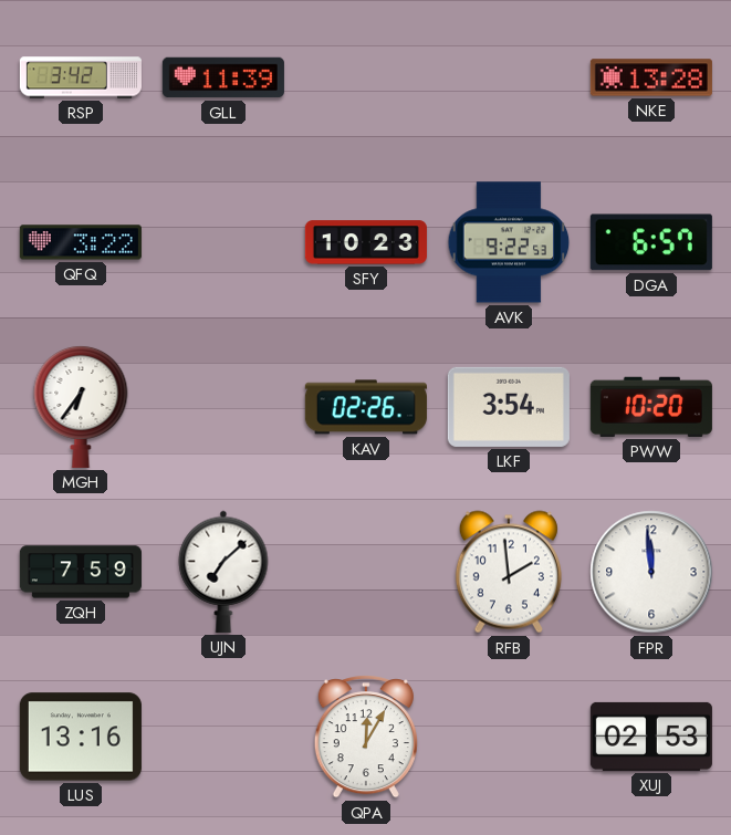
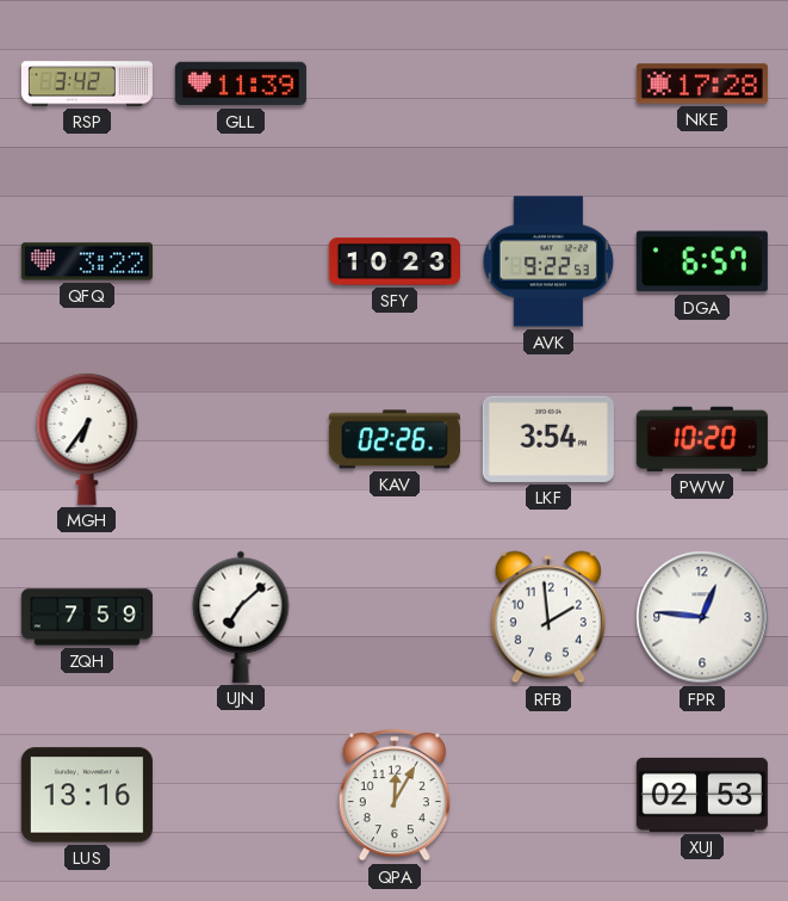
NKE: 13:28 -> 17:28
FPR: 11:59 -> 12:46
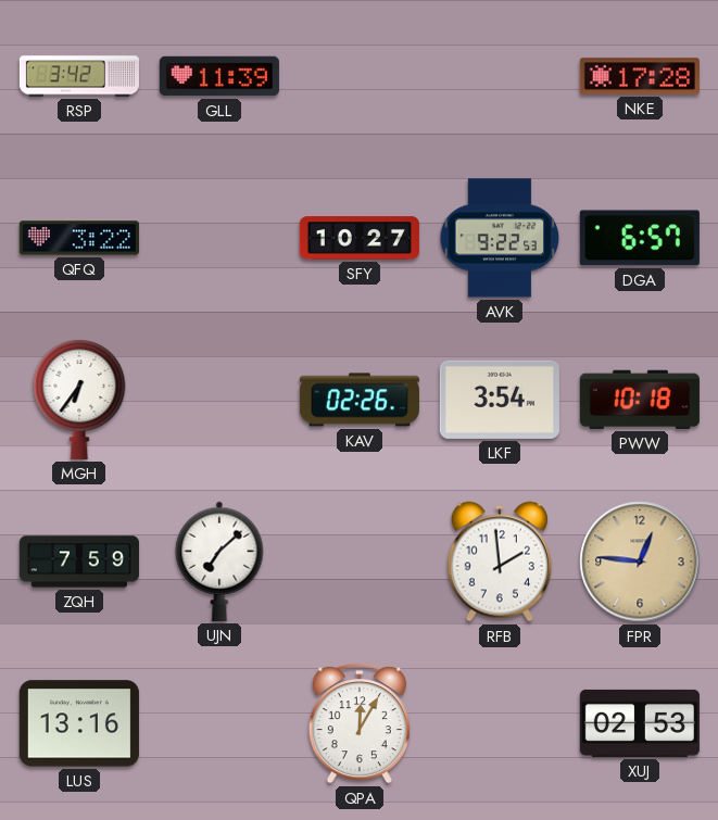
SFY: 10:23 -> 10:27
PWW: 10:20 -> 10:18
FPR dial: white -> champagne
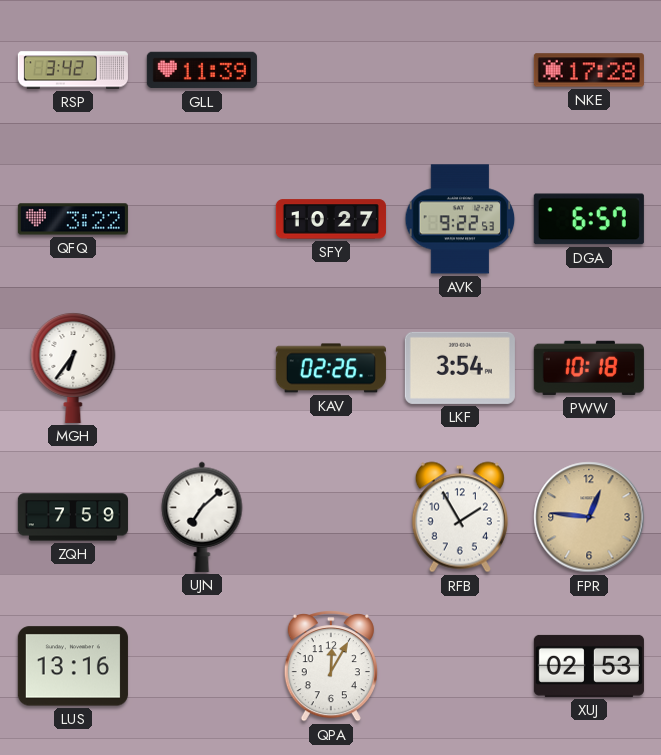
RFB: 1:59 -> 1:55
